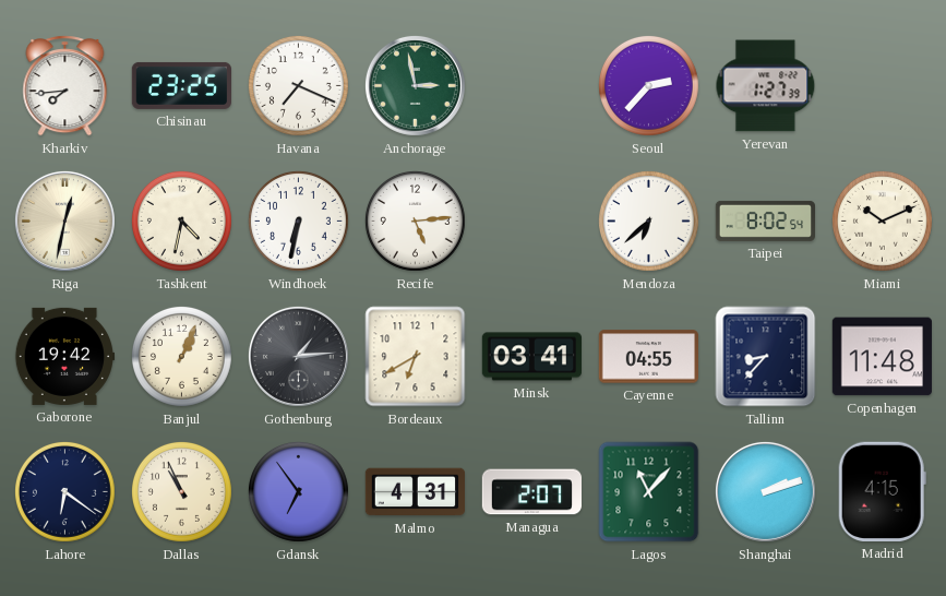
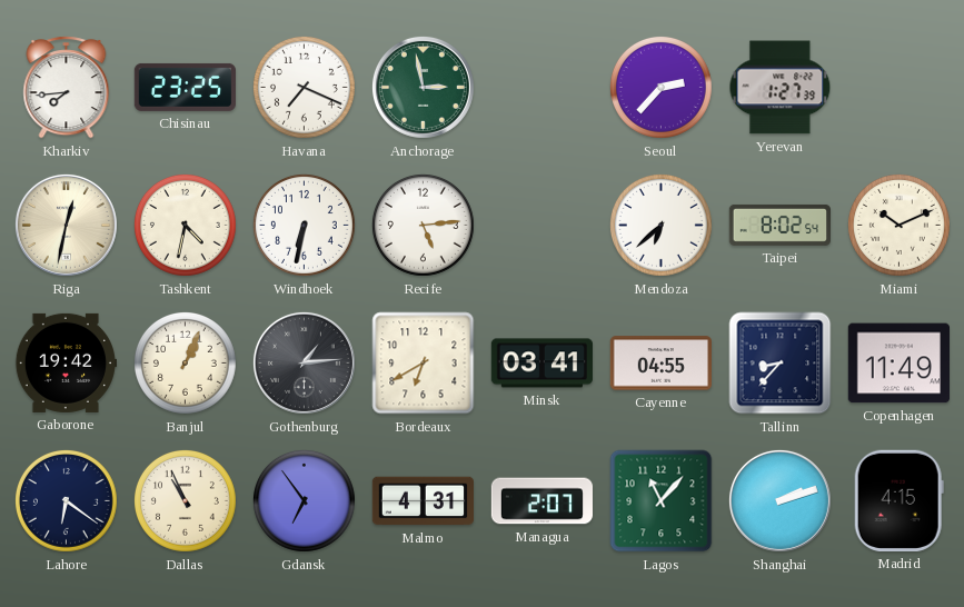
Copenhagen: 11:48 -> 11:49
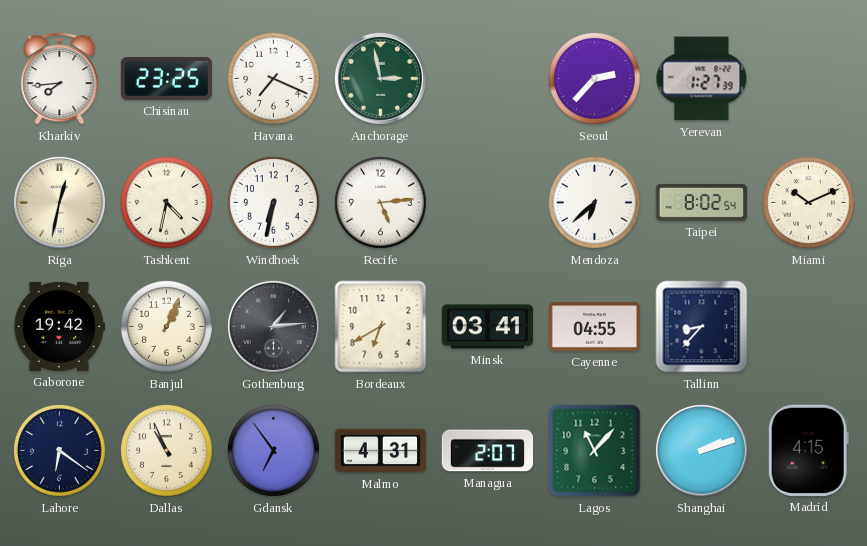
Copenhagen: 11:49 -> none
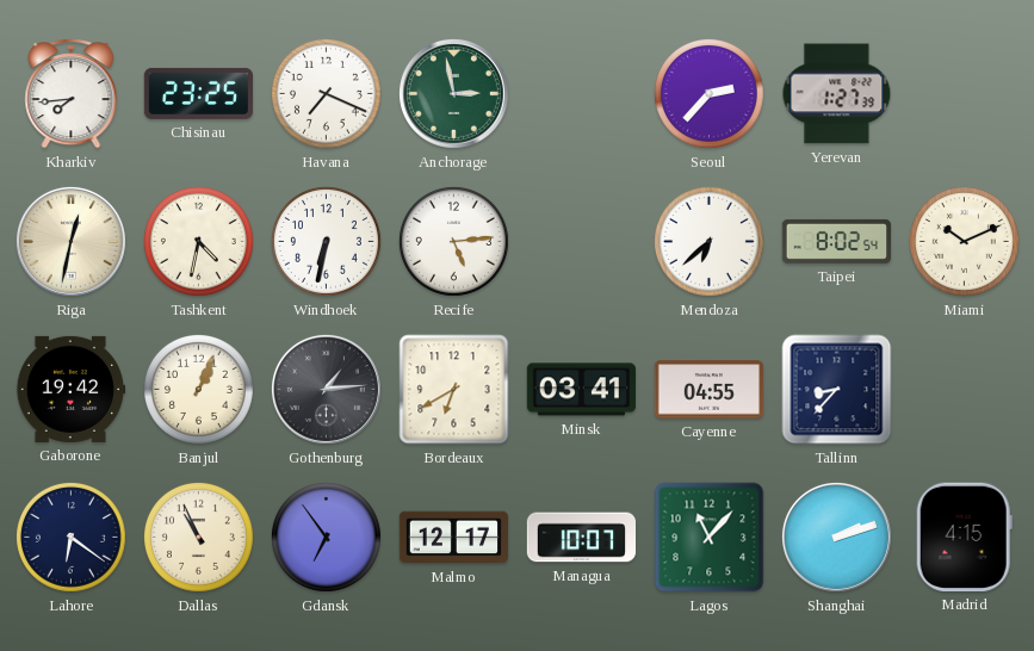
Malmo: 4:31 -> 12:17
Managua: 2:07 -> 10:07
